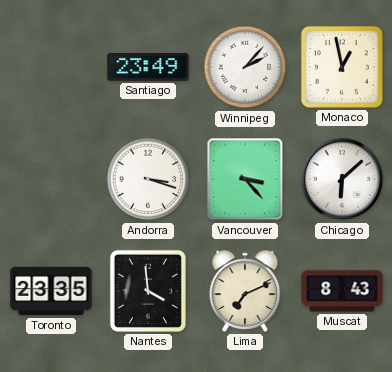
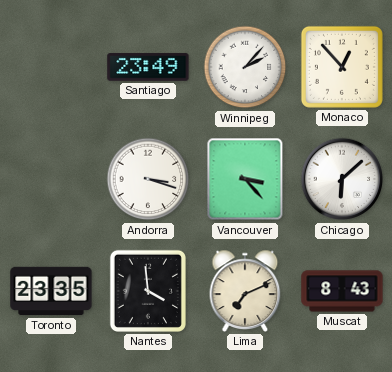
Monaco: 12:58 -> 12:53
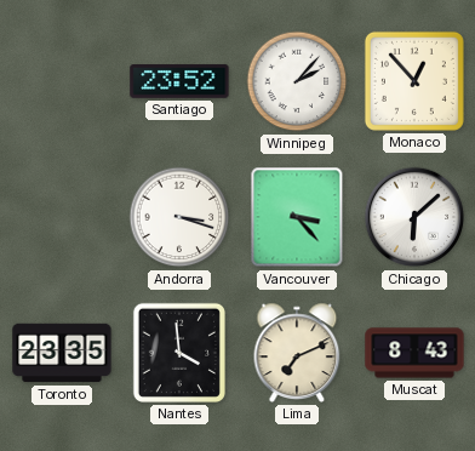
Santiago: 23:49 -> 23:52
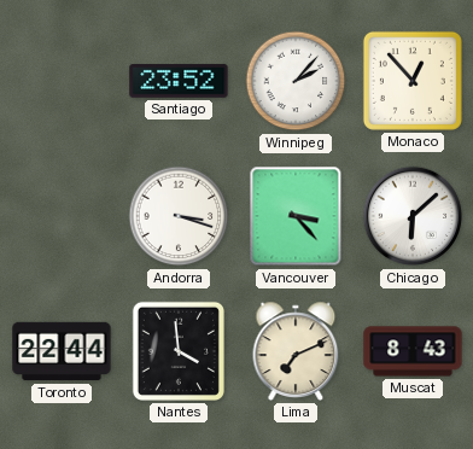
Toronto: 23:35 -> 22:44
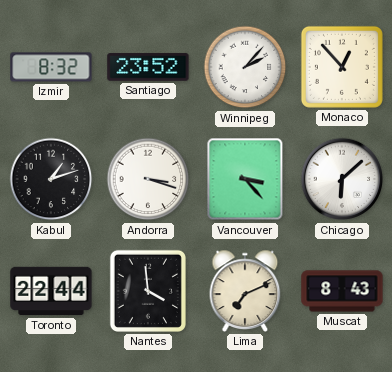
Izmir: none -> 8:32
Kabul: none -> 1:12
